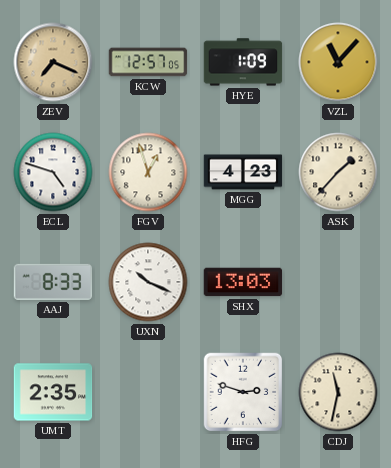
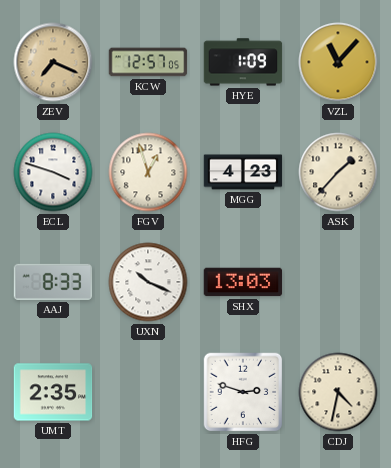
ECL: 4:48 -> 3:48
CDJ: 11:32 -> 4:32
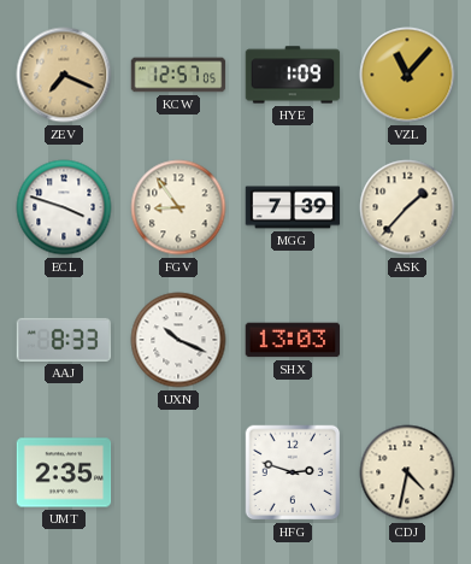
FGV: 12:57 -> 8:54
MGG: 4:23 -> 7:39
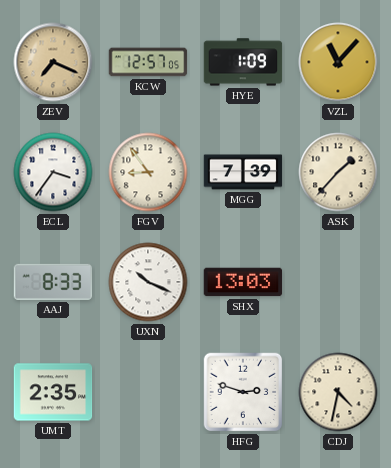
ECL: 3:48 -> 3:36
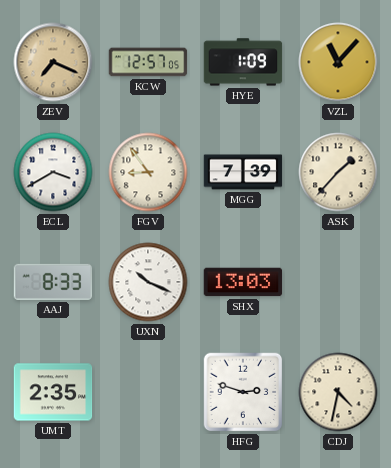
ECL: 3:36 -> 3:40
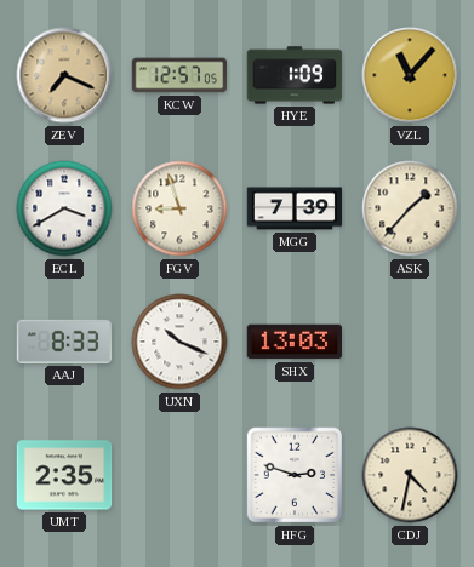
FGV: 8:54 -> 8:57
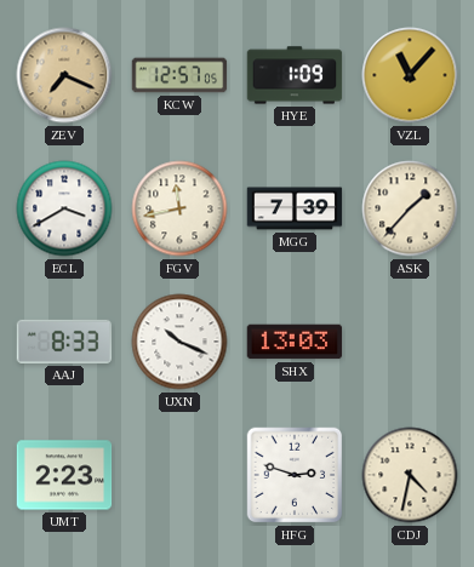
FGV: 8:57 -> 11:43
UMT: 2:35 -> 2:23
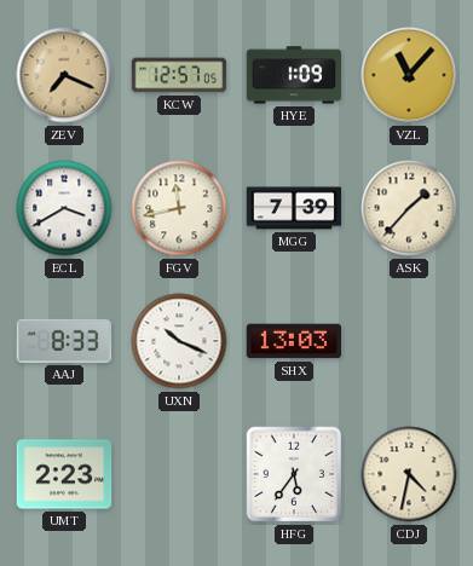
HFG: 2:48 -> 5:36
